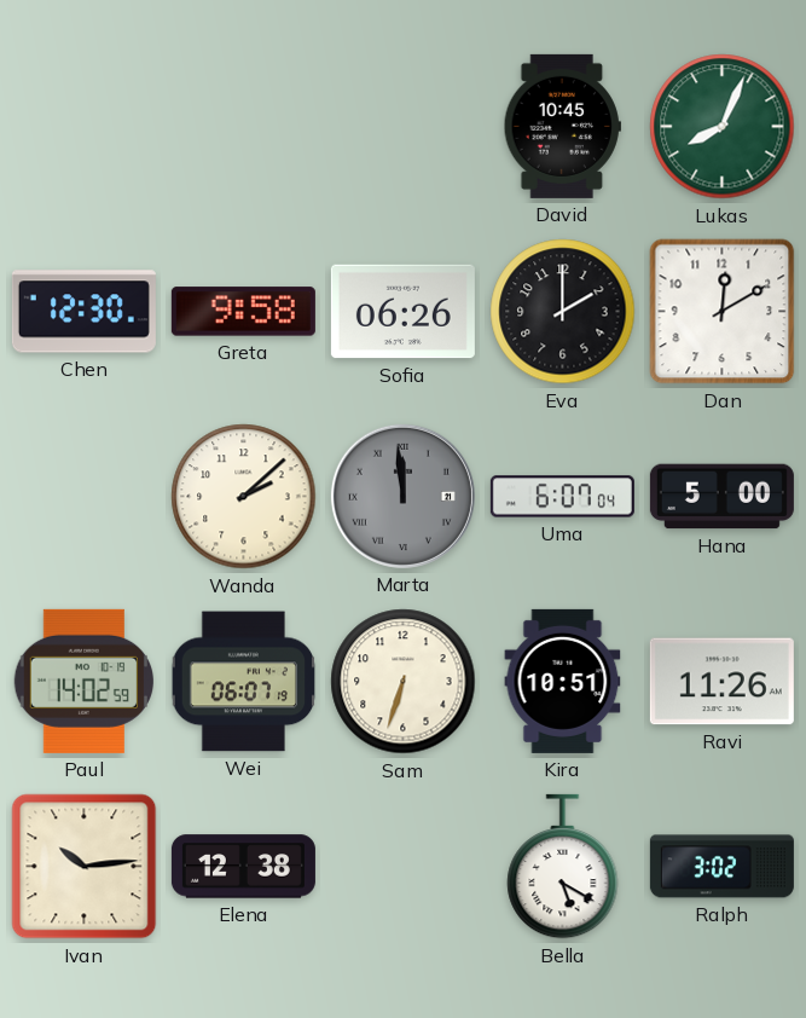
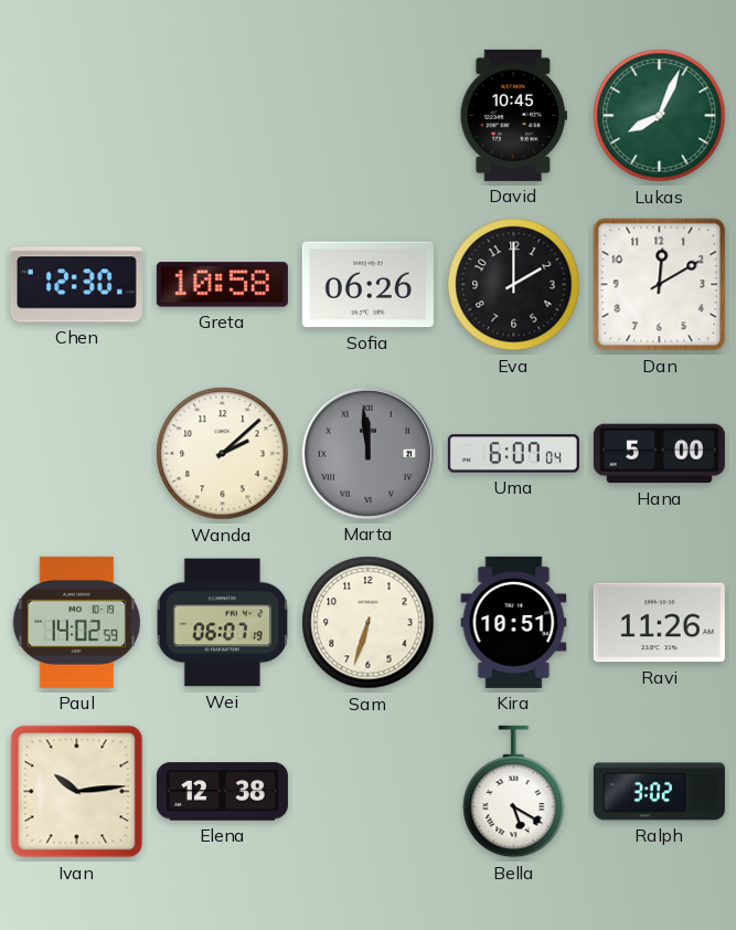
Greta: 9:58 -> 10:58
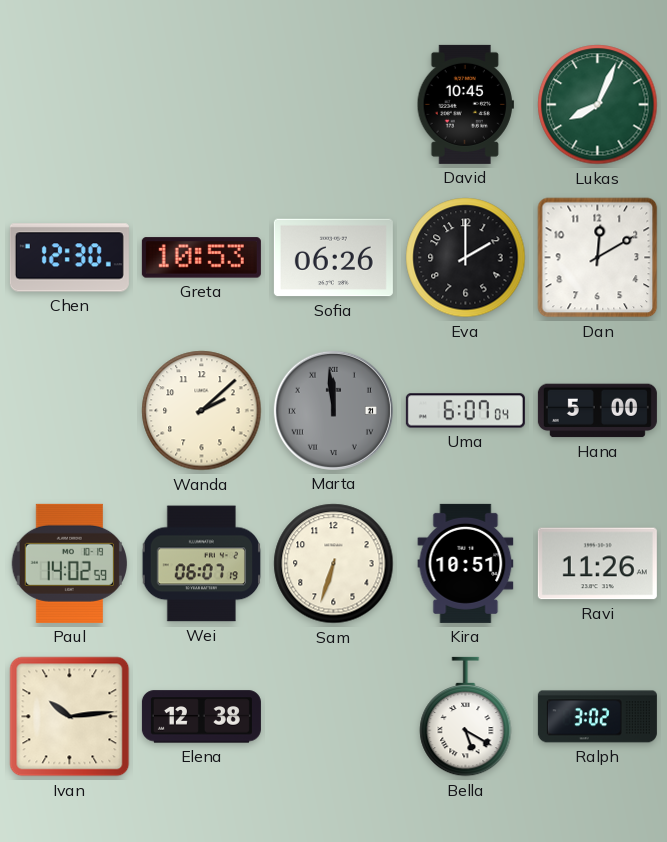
Greta: 10:58 -> 10:53
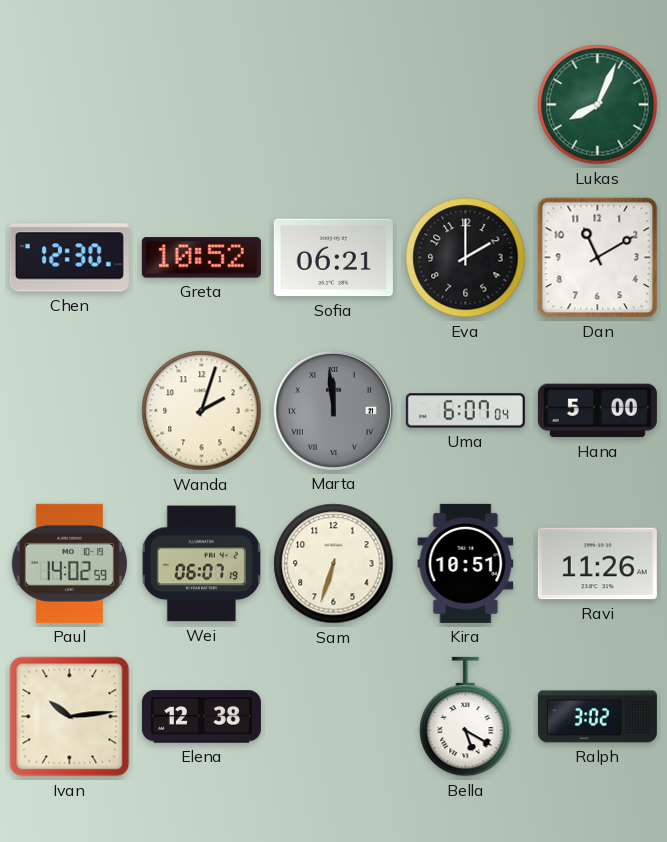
David: 10:45 -> none
Greta: 10:53 -> 10:52
Sofia: 06:26 -> 06:21
Dan: 12:10 -> 11:10
Wanda: 2:08 -> 2:03
